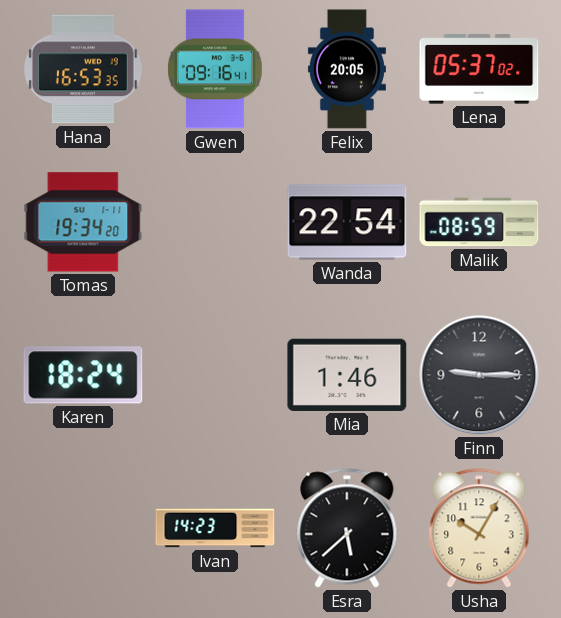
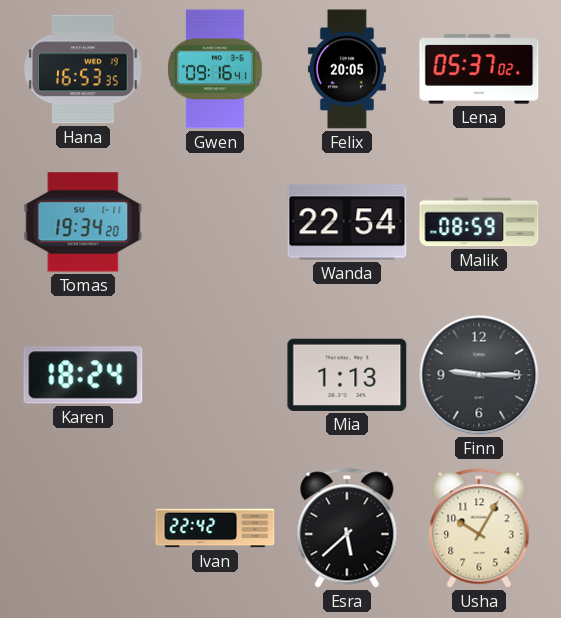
Mia: 1:46 -> 1:13
Ivan: 14:23 -> 22:42
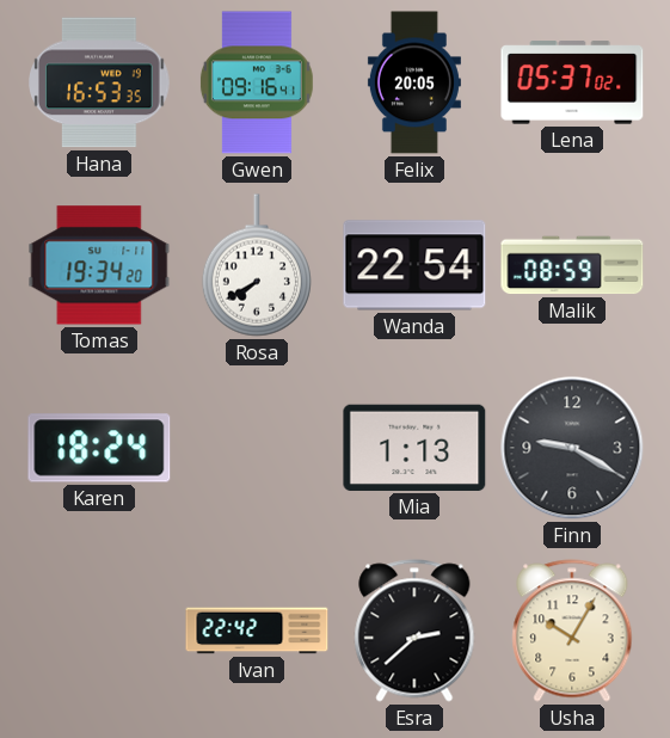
Rosa: none -> 7:40
Finn: 9:15 -> 9:20
Esra: 5:38 -> 2:38
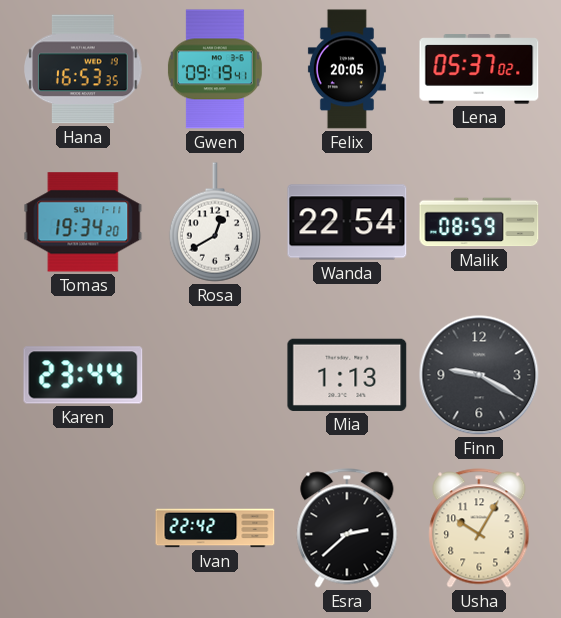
Gwen: 09:16 -> 09:19
Rosa: 7:40 -> 12:40
Karen: 18:24 -> 23:44
